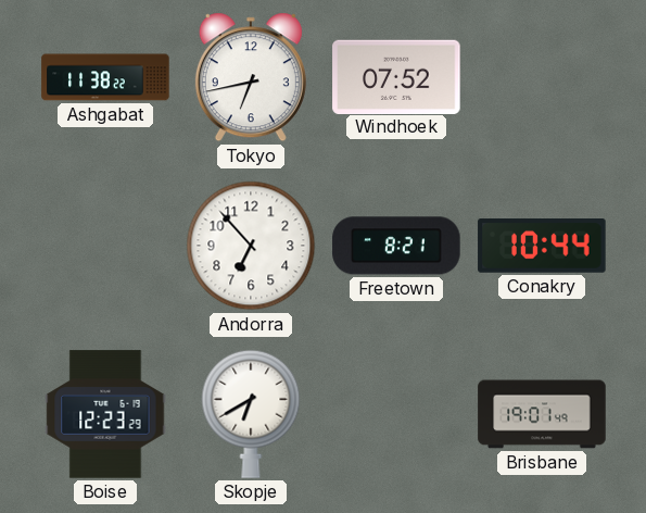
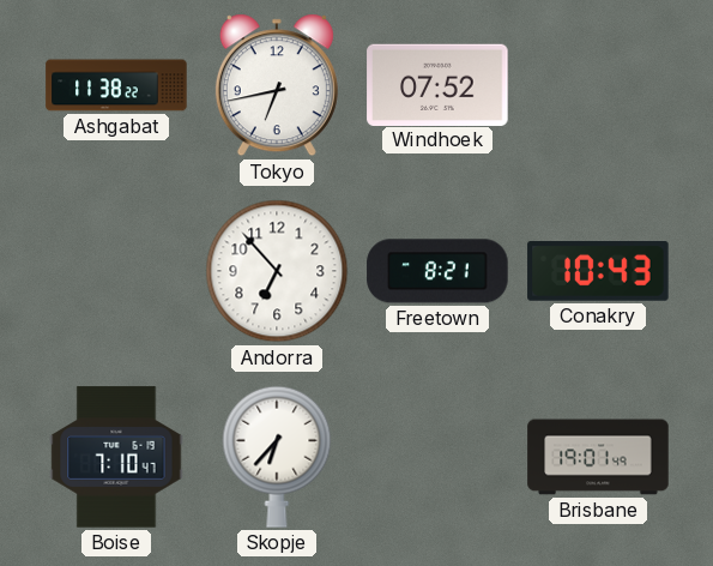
Conakry: 10:44 -> 10:43
Boise: 12:23 -> 7:10
Skopje: 6:40 -> 6:37
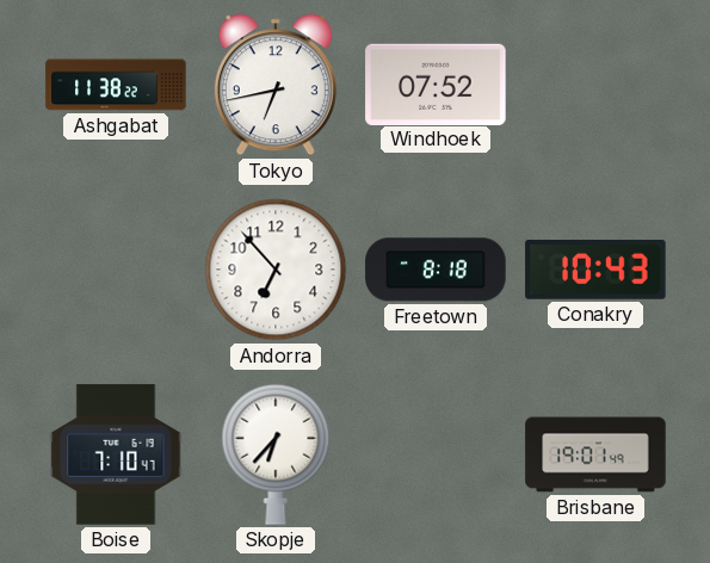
Freetown: 8:21 -> 8:18
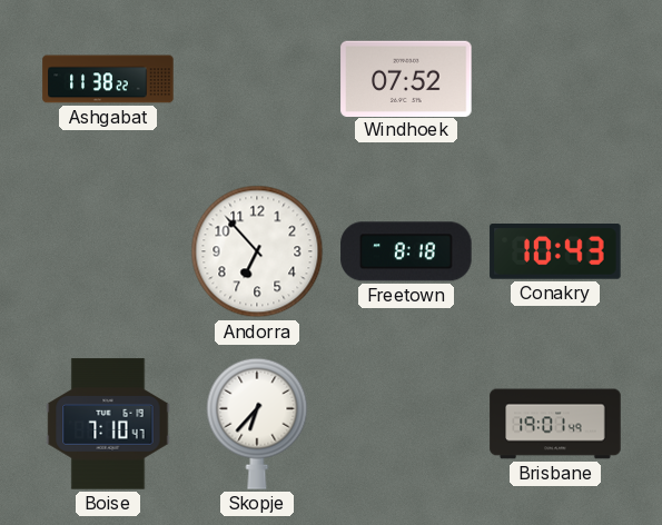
Tokyo: 6:43 -> none
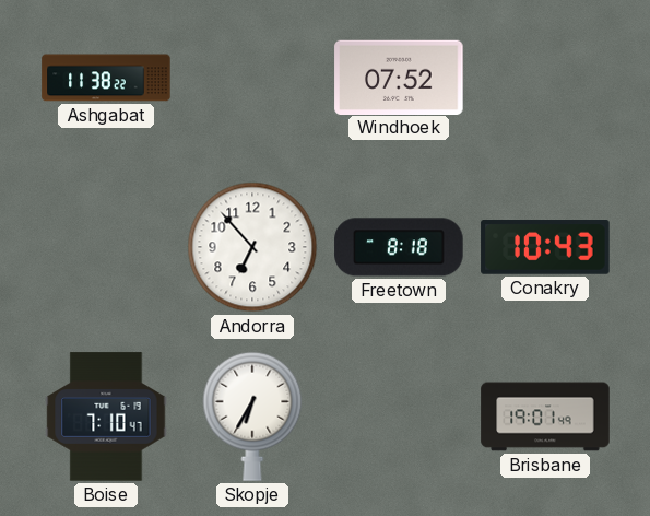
Skopje: 6:37 -> 6:35
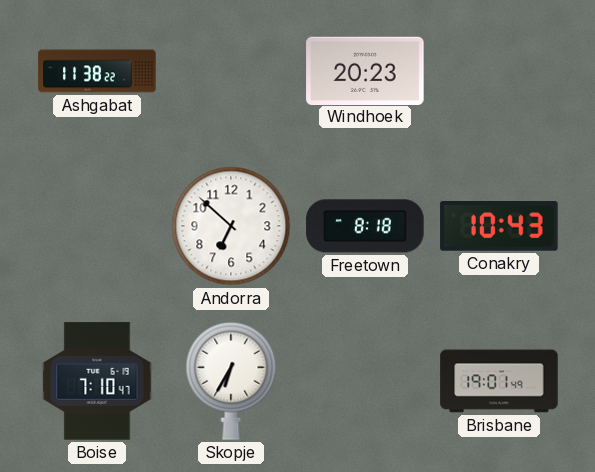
Windhoek: 07:52 -> 20:23
Andorra: 6:53 -> 6:52
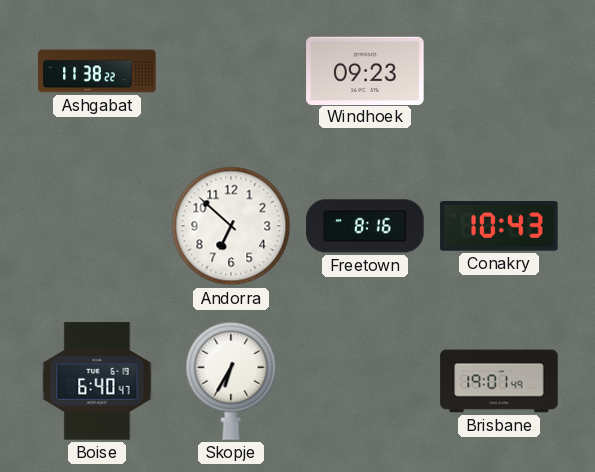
Windhoek: 20:23 -> 09:23
Freetown: 8:18 -> 8:16
Boise: 7:10 -> 6:40
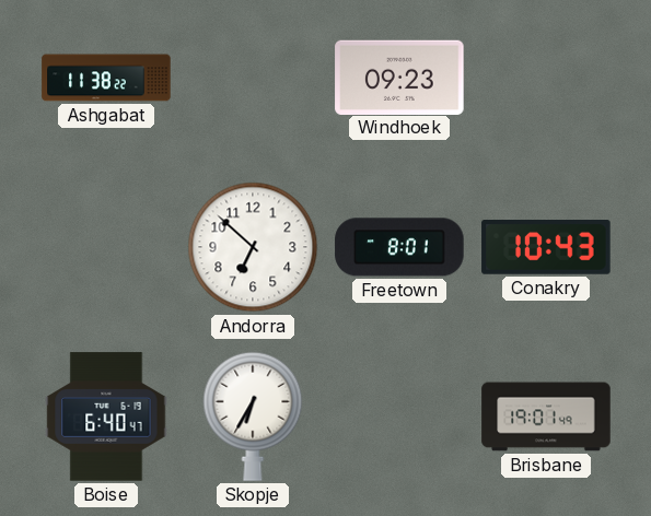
Freetown: 8:16 -> 8:01
